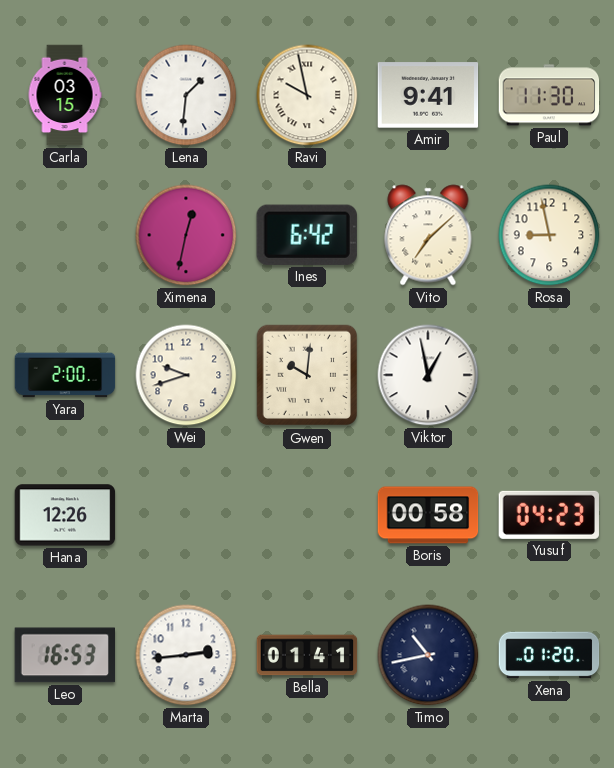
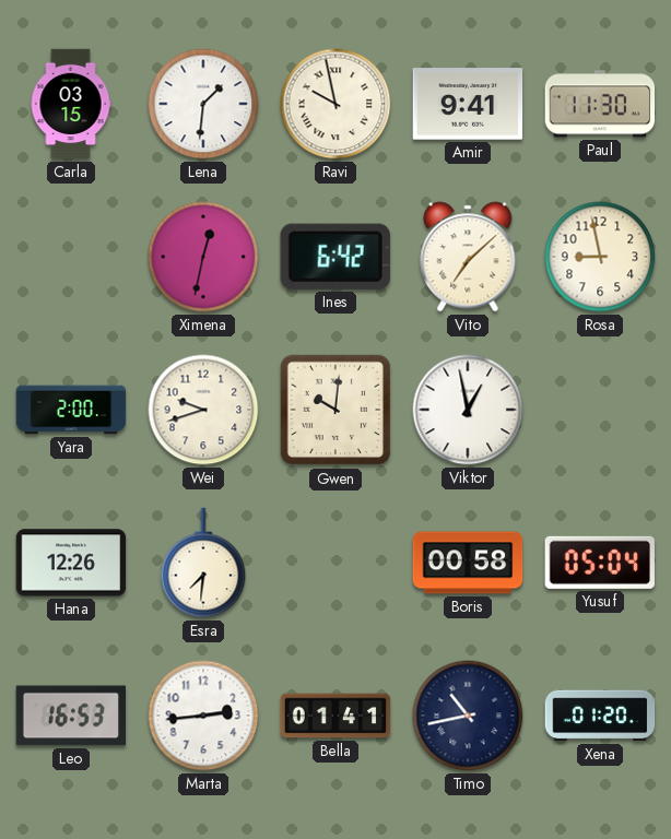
Esra: none -> 7:31
Yusuf: 04:23 -> 05:04
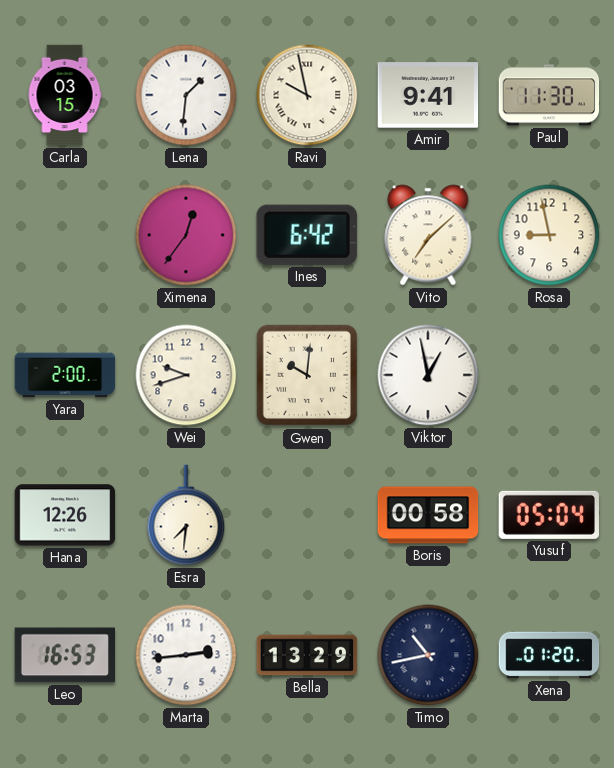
Ximena: 12:32 -> 12:36
Bella: 01:41 -> 13:29
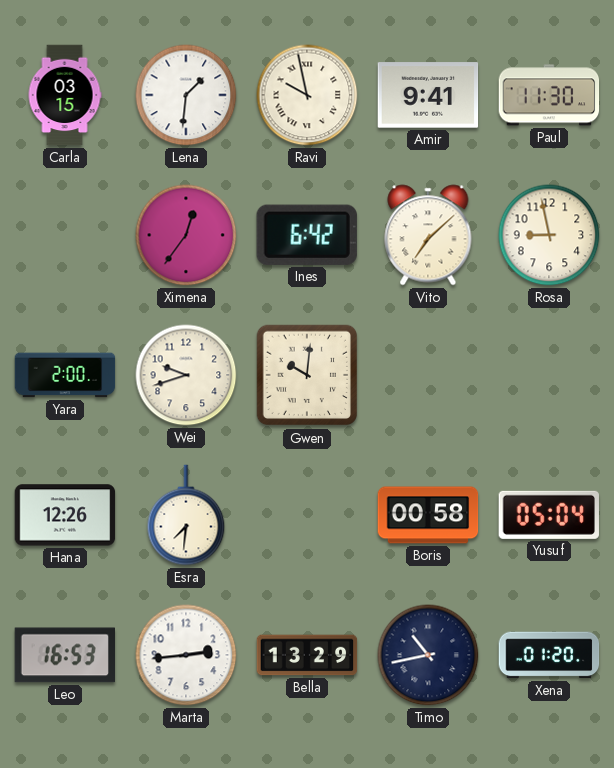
Viktor: 12:58 -> none
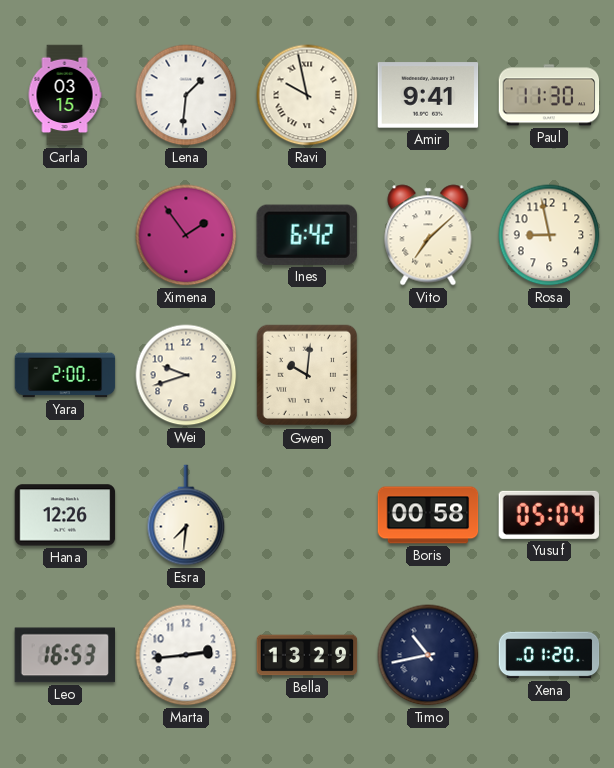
Ximena: 12:36 -> 1:54
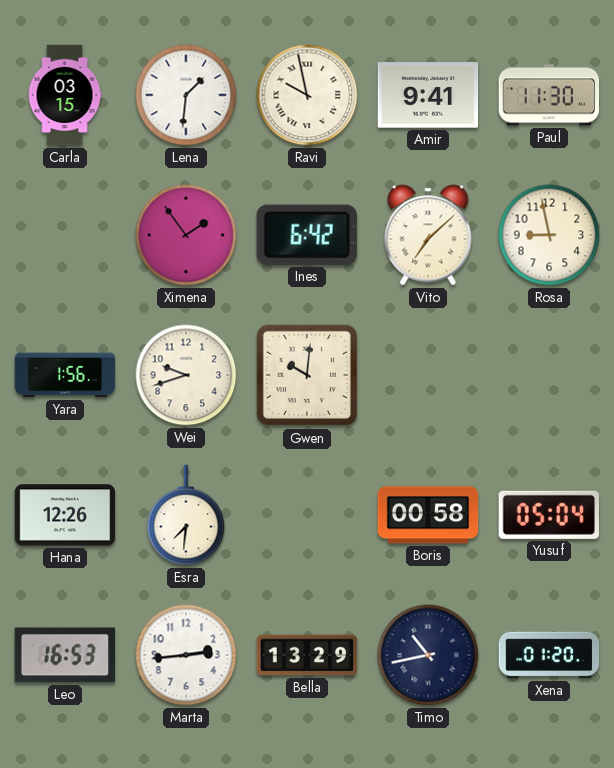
Yara: 2:00 -> 1:56
